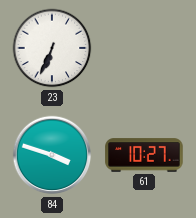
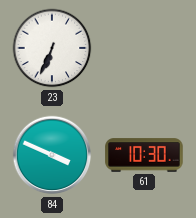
84: 3:48 -> 3:49
61: 10:27 -> 10:30
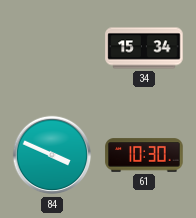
23: 6:34 -> none
34: none -> 15:34
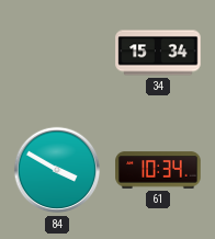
84: 3:49 -> 3:50
61: 10:30 -> 10:34
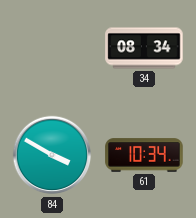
34: 15:34 -> 08:34
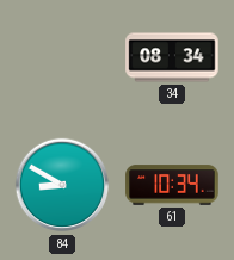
84: 3:50 -> 8:50
